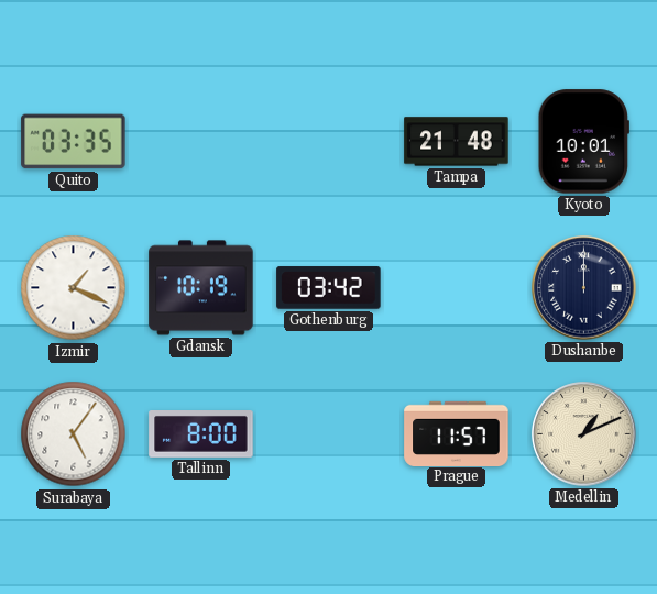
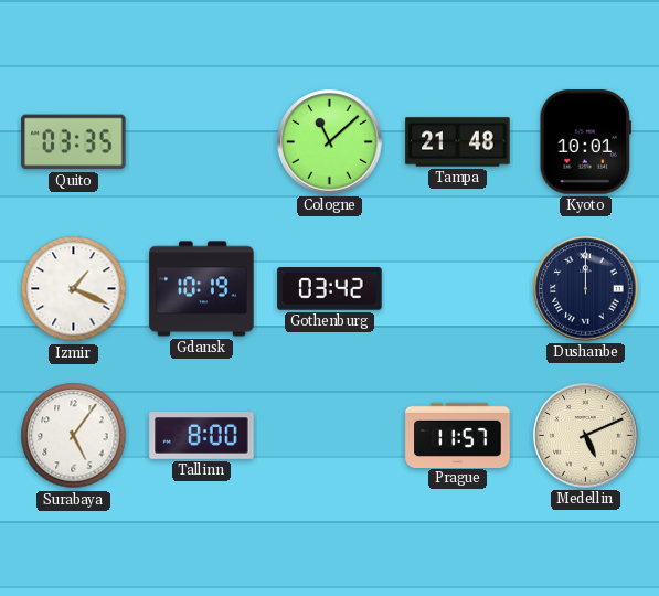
Cologne: none -> 11:08
Medellin: 1:11 -> 5:11
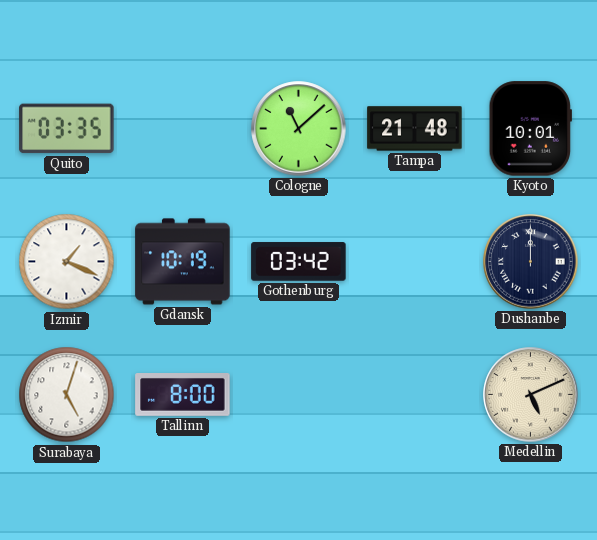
Surabaya: 5:06 -> 5:03
Prague: 11:57 -> none
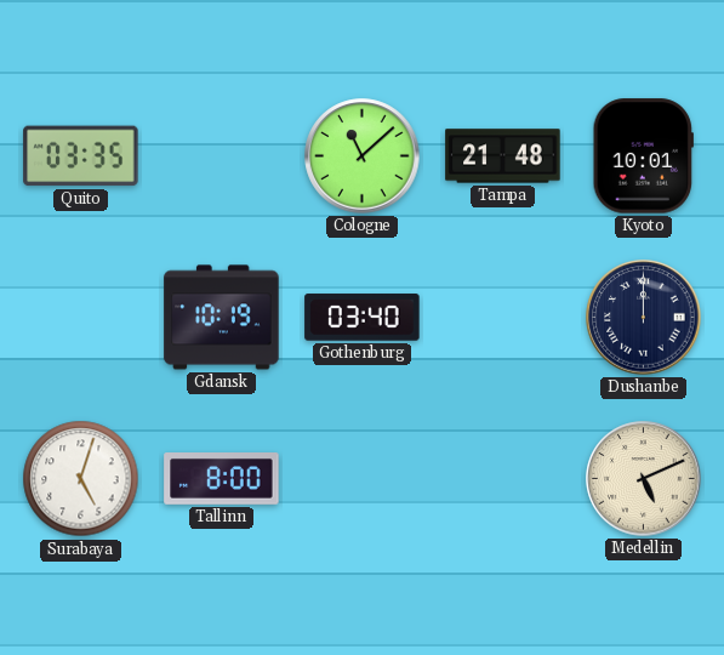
Izmir: 1:19 -> none
Gothenburg: 03:42 -> 03:40
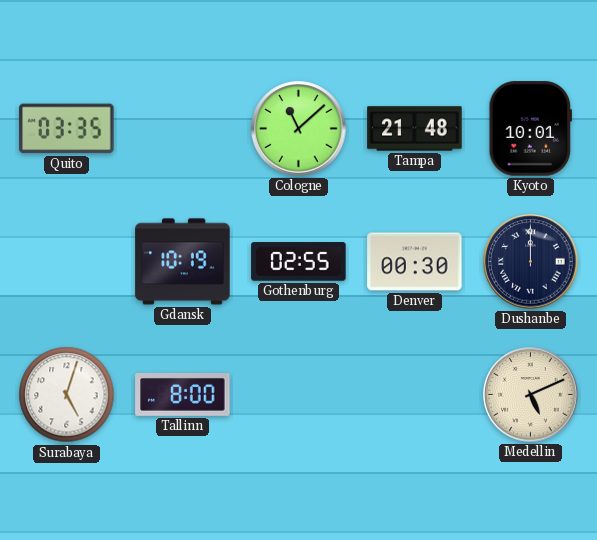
Gothenburg: 03:40 -> 02:55
Denver: none -> 00:30
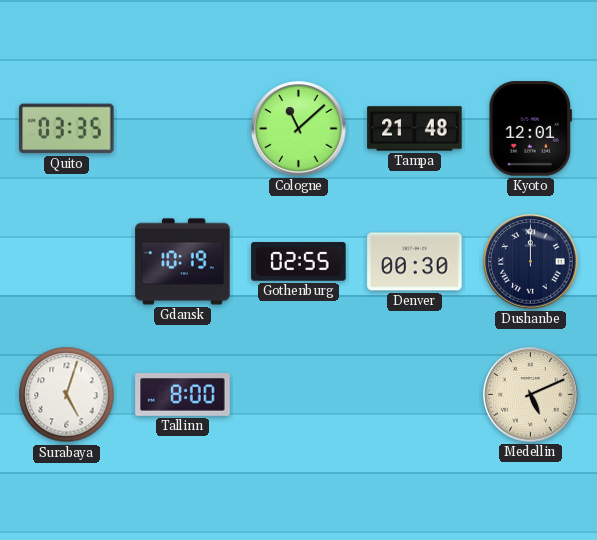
Kyoto: 10:01 -> 12:01
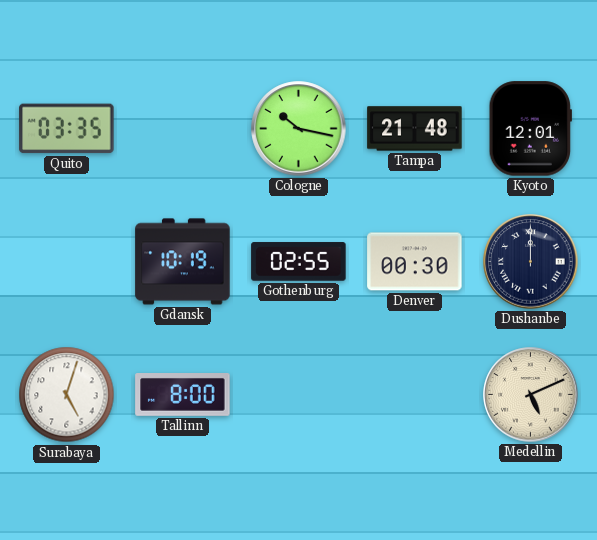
Cologne: 11:08 -> 10:17
